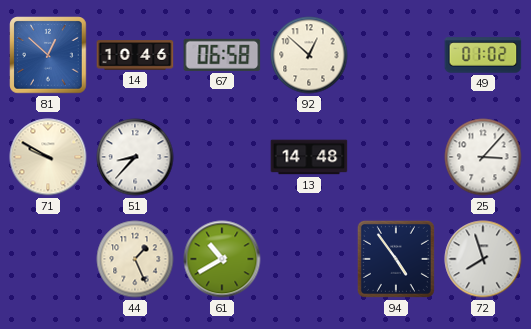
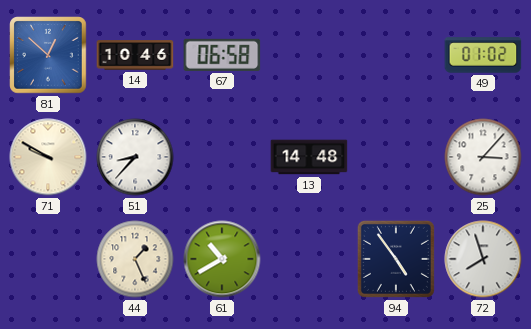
92: 12:52 -> none
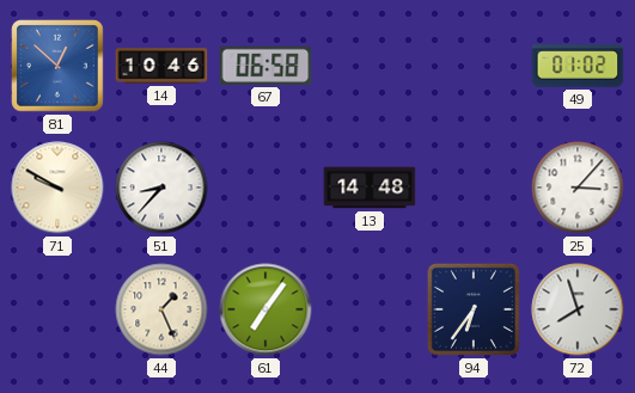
61: 10:40 -> 7:06
94: 4:54 -> 6:36
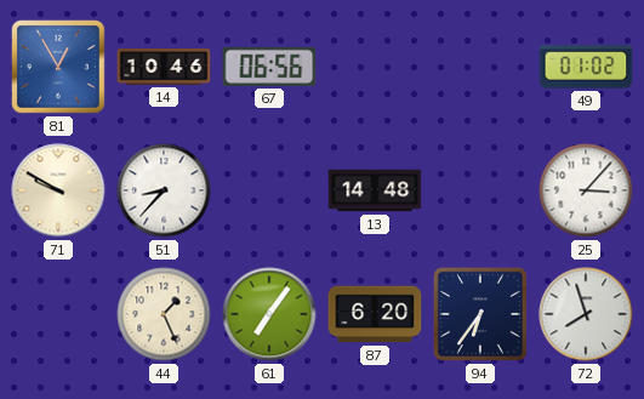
81: 12:52 -> 12:55
67: 06:58 -> 06:56
87: none -> 6:20
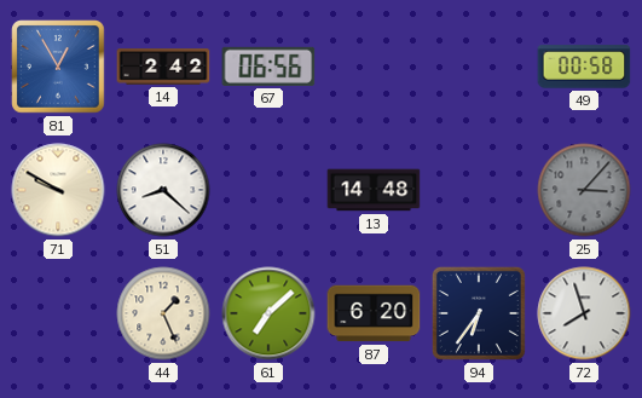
14: 10:46 -> 2:42
49: 01:02 -> 00:58
51: 8:37 -> 8:22
25 dial: white -> grey
61: 7:06 -> 7:08
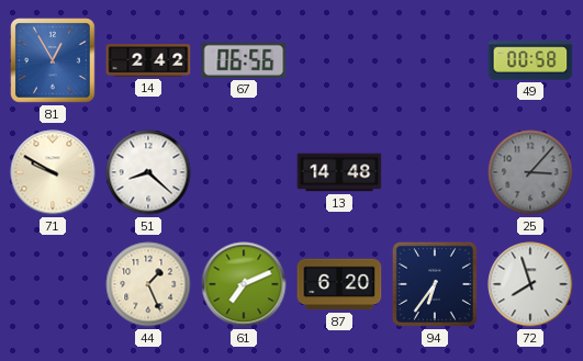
61: 7:08 -> 7:11
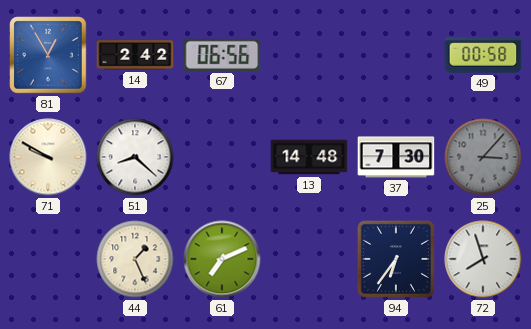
37: none -> 7:30
87: 6:20 -> none
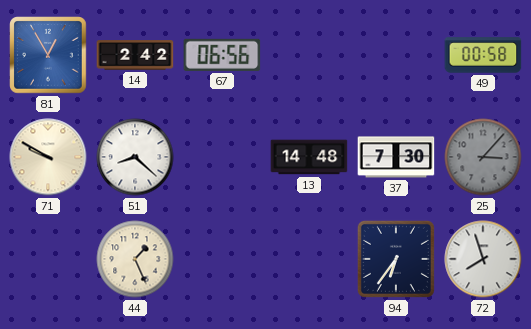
61: 7:11 -> none
